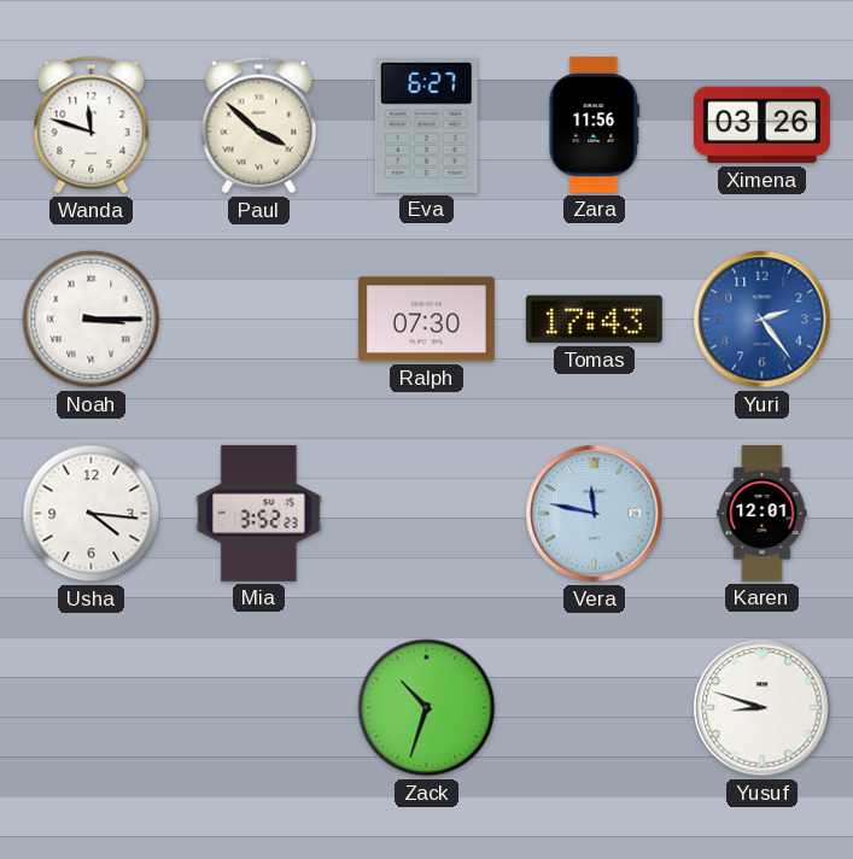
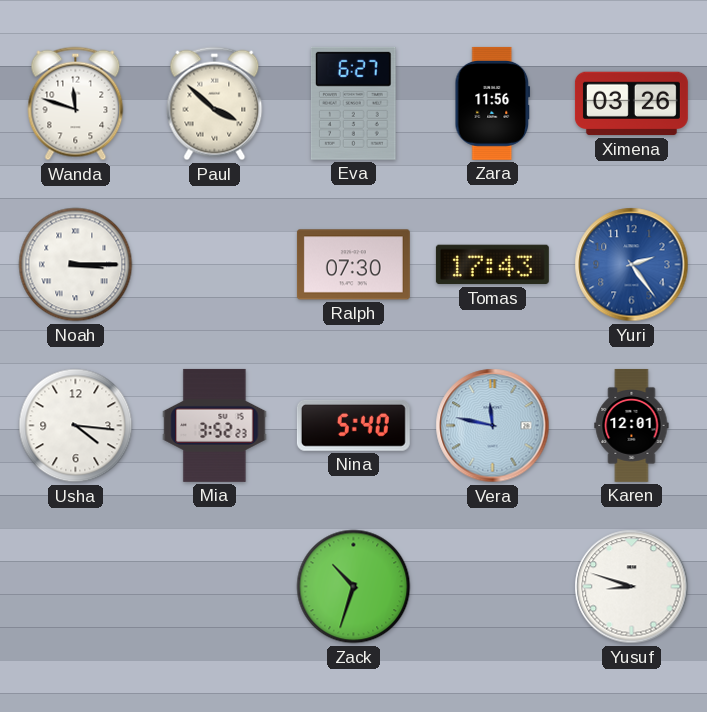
Nina: none -> 5:40
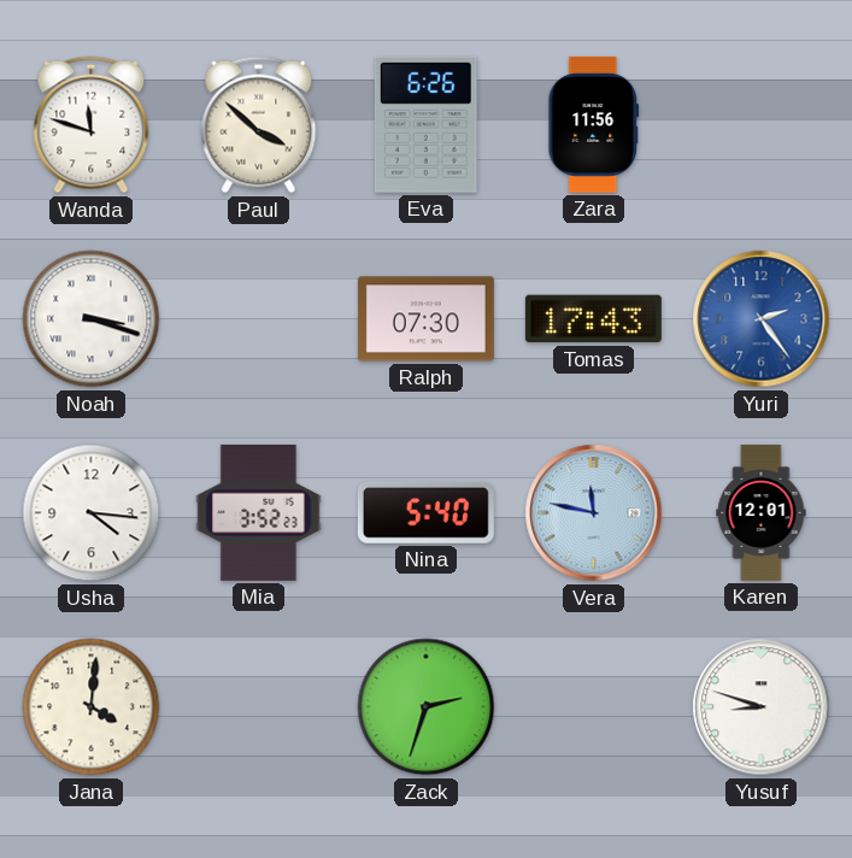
Eva: 6:27 -> 6:26
Ximena: 03:26 -> none
Noah: 3:15 -> 3:18
Jana: none -> 4:01
Zack: 10:33 -> 2:33
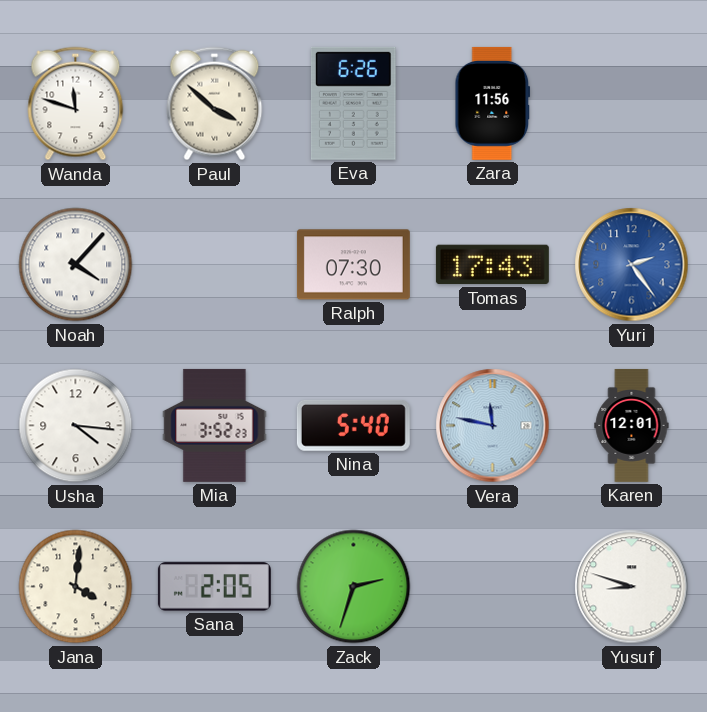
Noah: 3:18 -> 4:07
Sana: none -> 2:05
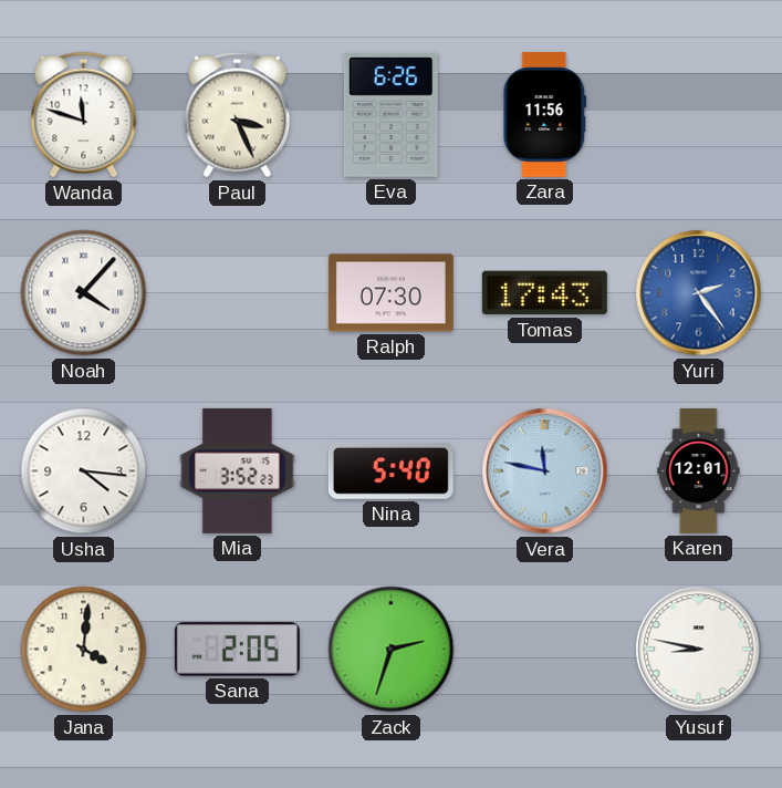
Paul: 3:52 -> 3:26
Yusuf: 8:48 -> 8:47
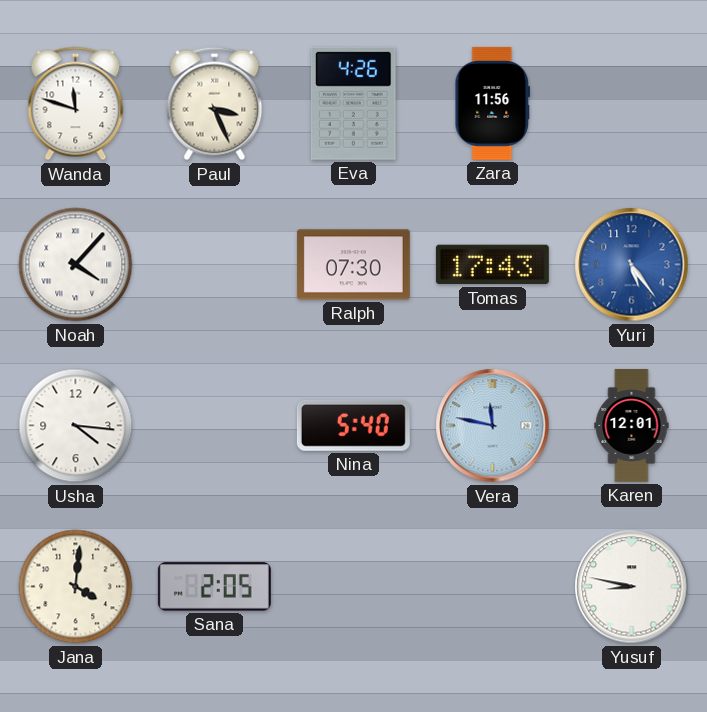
Eva: 6:26 -> 4:26
Yuri: 2:24 -> 5:24
Mia: 3:52 -> none
Zack: 2:33 -> none
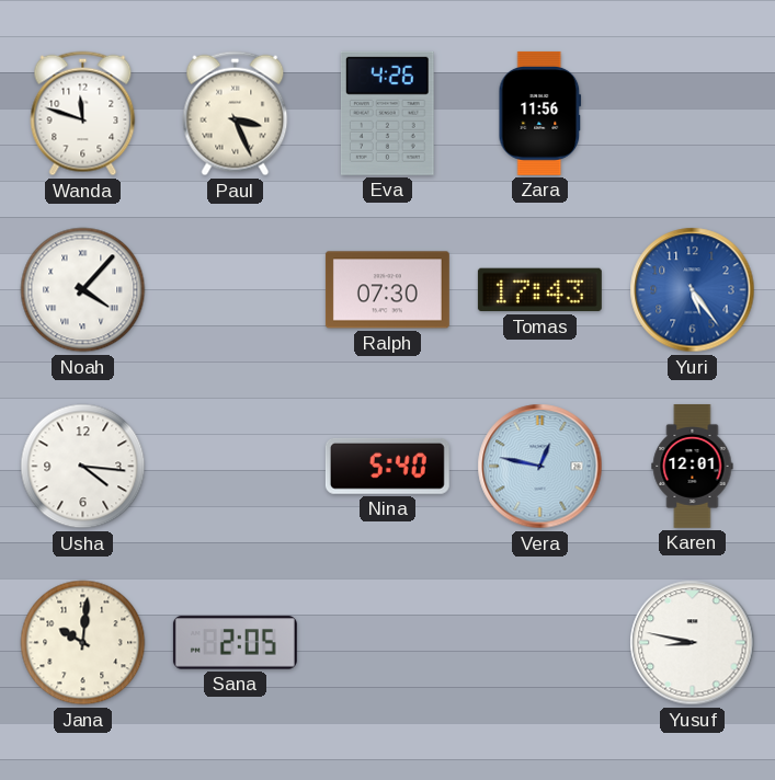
Vera: 11:47 -> 12:47
Jana: 4:01 -> 10:01
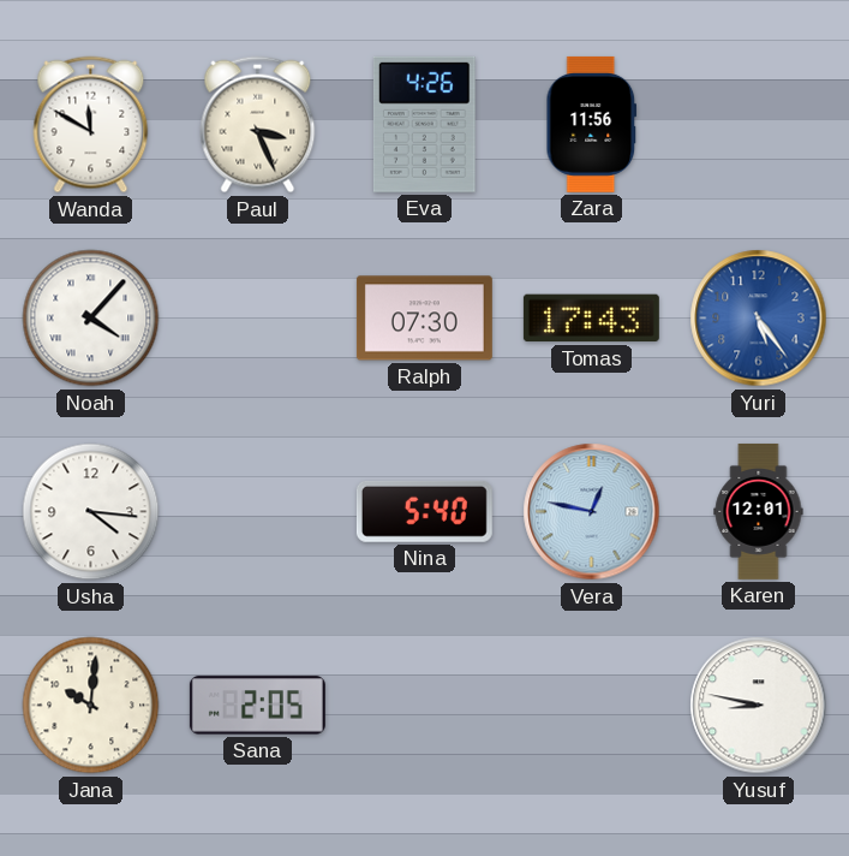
Wanda: 11:48 -> 11:50
